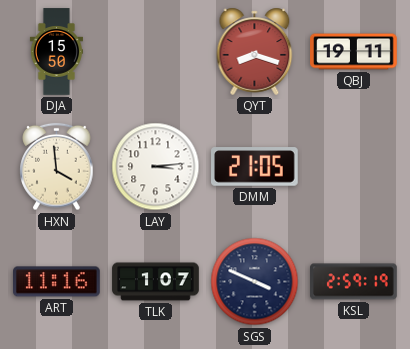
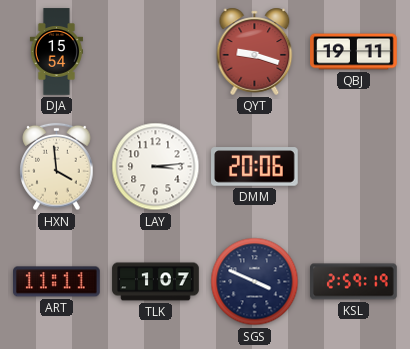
DJA: 15:50 -> 15:54
QYT: 8:18 -> 9:18
DMM: 21:05 -> 20:06
ART: 11:16 -> 11:11
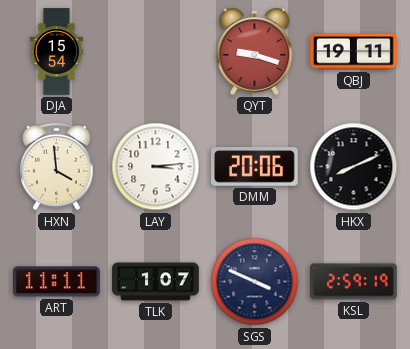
HKX: none -> 8:11
